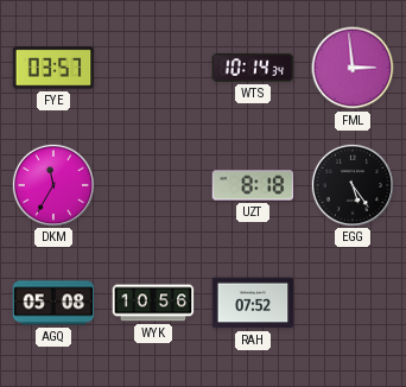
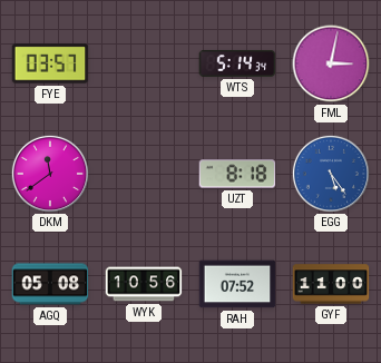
WTS: 10:14 -> 5:14
FML: 2:59 -> 3:02
DKM: 11:35 -> 11:39
EGG dial: black -> blue
GYF: none -> 11:00
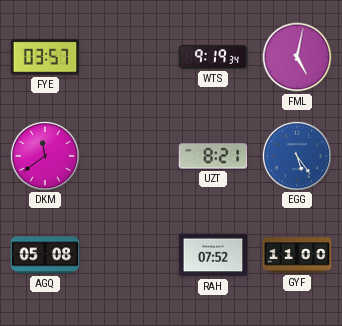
WTS: 5:14 -> 9:19
FML: 3:02 -> 5:02
UZT: 8:18 -> 8:21
WYK: 10:56 -> none
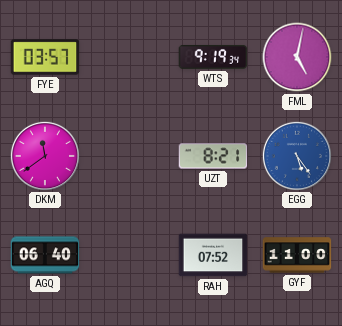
AGQ: 05:08 -> 06:40
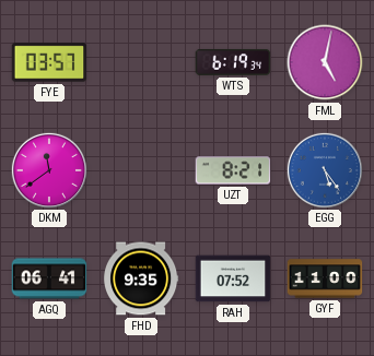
WTS: 9:19 -> 6:19
AGQ: 06:40 -> 06:41
FHD: none -> 9:35
